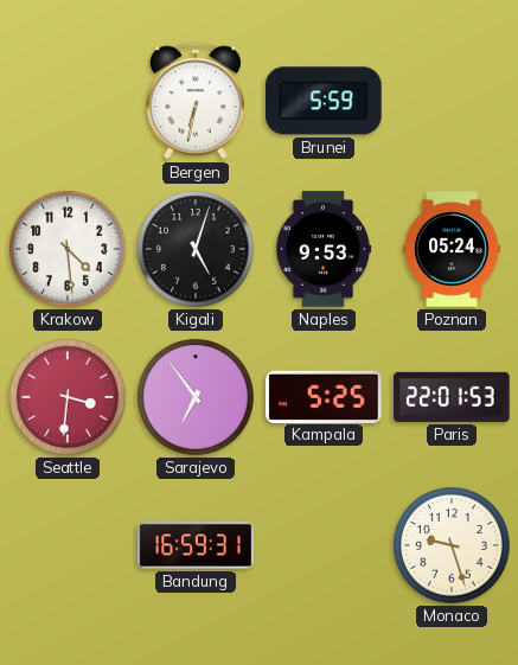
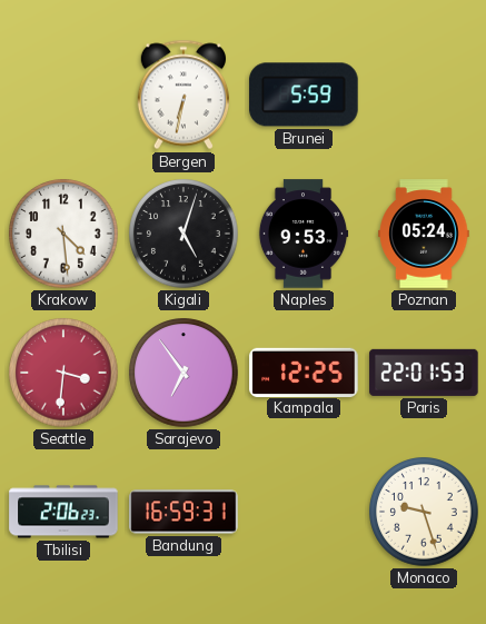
Kampala: 5:25 -> 12:25
Tbilisi: none -> 2:06
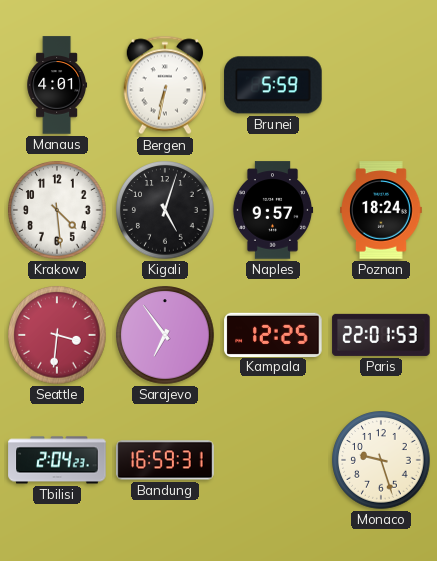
Manaus: none -> 4:01
Naples: 9:53 -> 9:57
Poznan: 05:24 -> 18:24
Tbilisi: 2:06 -> 2:04
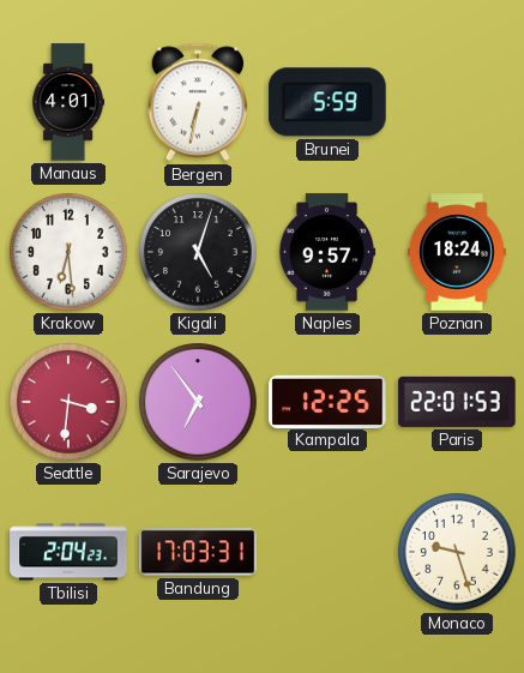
Krakow: 4:29 -> 6:29
Bandung: 16:59 -> 17:03
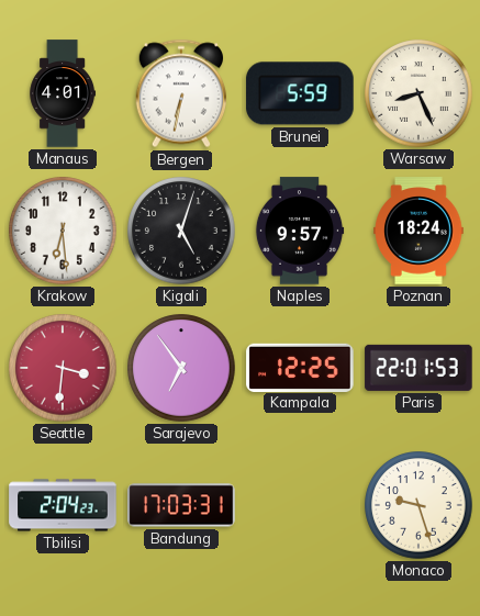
Warsaw: none -> 8:26
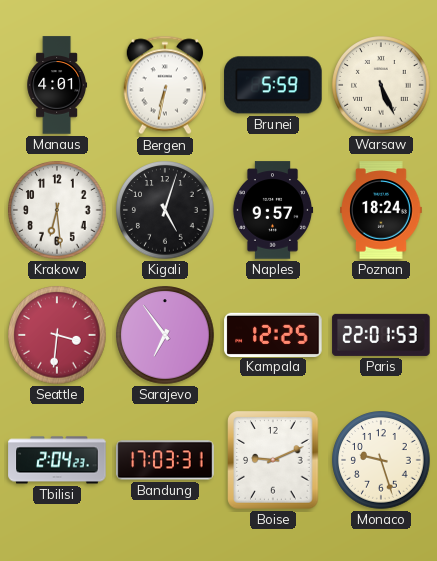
Warsaw: 8:26 -> 5:26
Boise: none -> 9:11
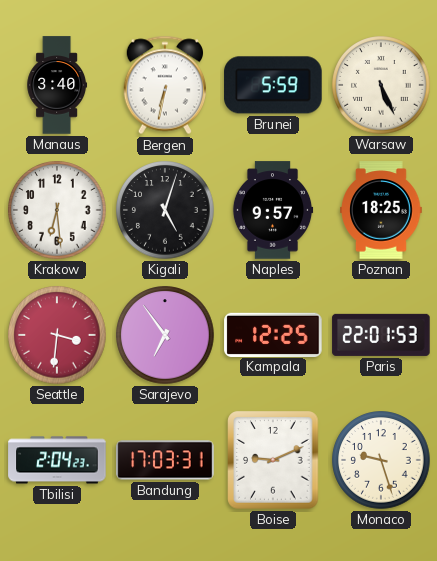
Manaus: 4:01 -> 3:40
Poznan: 18:24 -> 18:25
